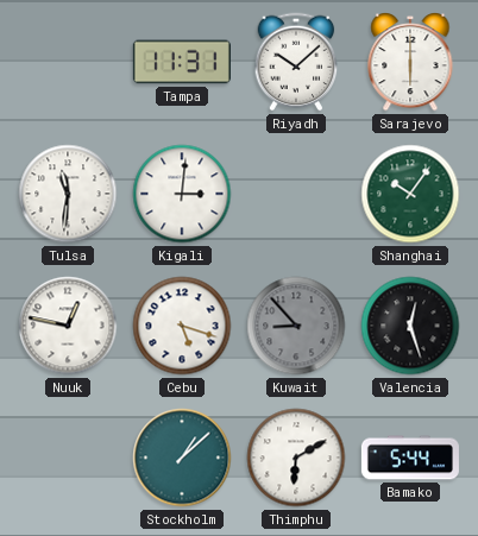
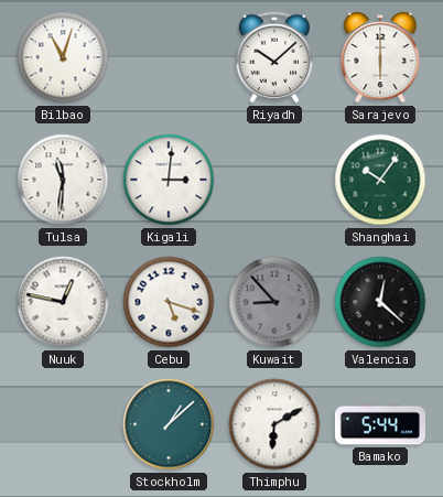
Bilbao: none -> 11:03
Tampa: 11:31 -> none
Valencia: 12:27 -> 12:22
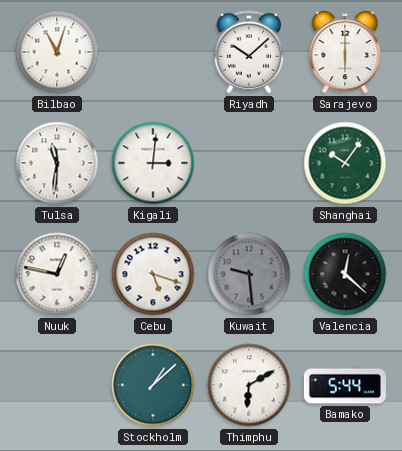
Kuwait: 8:53 -> 9:29
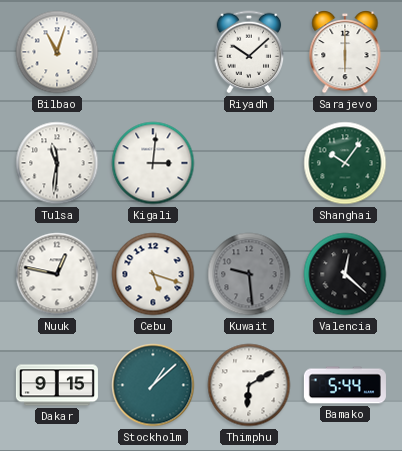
Dakar: none -> 9:15
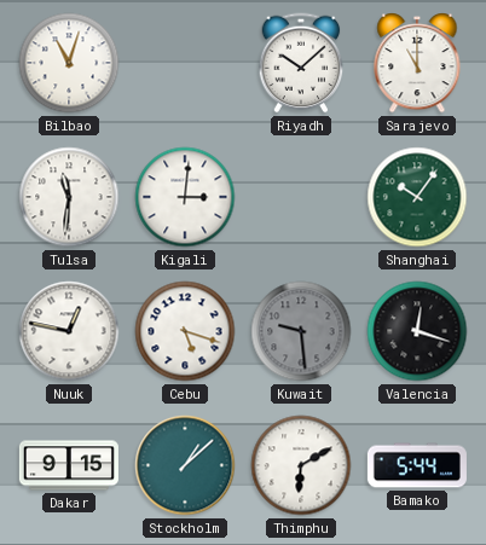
Sarajevo: 6:00 -> 11:00
Valencia: 12:22 -> 12:18
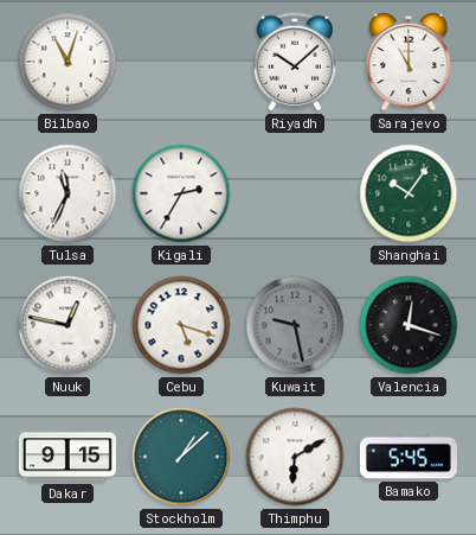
Tulsa: 11:31 -> 11:34
Kigali: 3:01 -> 2:35
Kuwait: 9:29 -> 9:28
Bamako: 5:44 -> 5:45
